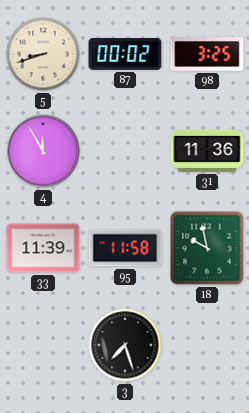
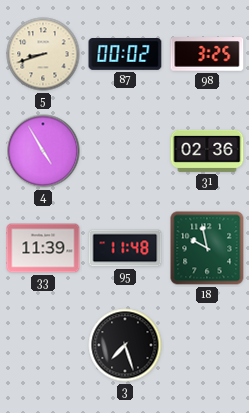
4: 11:55 -> 4:55
31: 11:36 -> 02:36
95: 11:58 -> 11:48
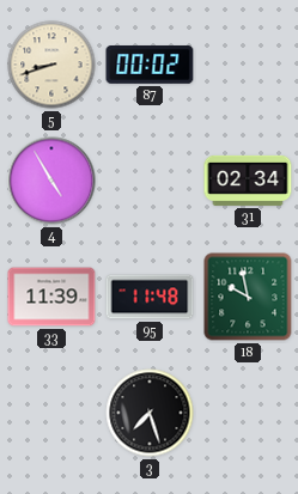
98: 3:25 -> none
31: 02:36 -> 02:34
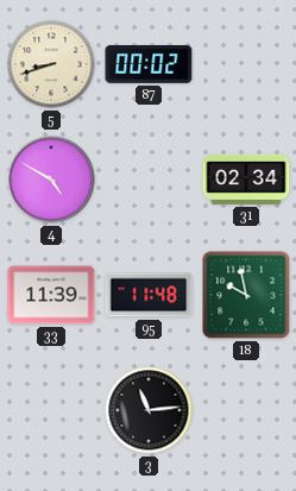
4: 4:55 -> 4:50
3: 7:27 -> 11:14
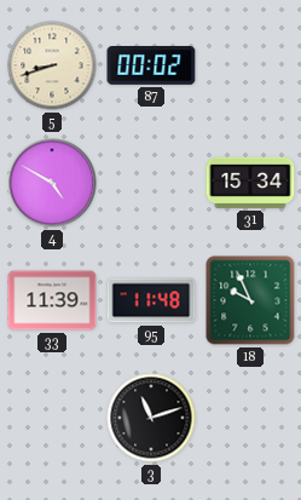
31: 02:34 -> 15:34
18: 9:58 -> 9:56
3: 11:14 -> 11:12
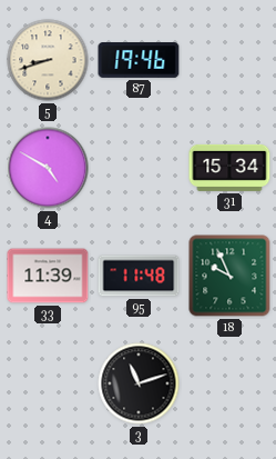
87: 00:02 -> 19:46
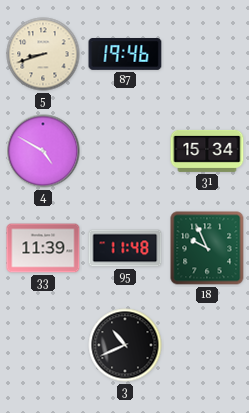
3: 11:12 -> 10:41
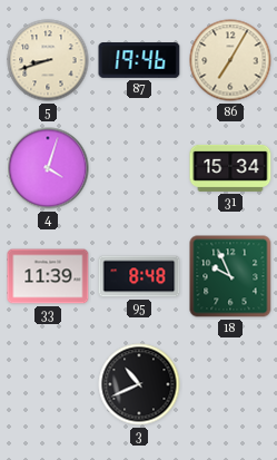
86: none -> 7:05
4: 4:50 -> 4:03
95: 11:48 -> 8:48
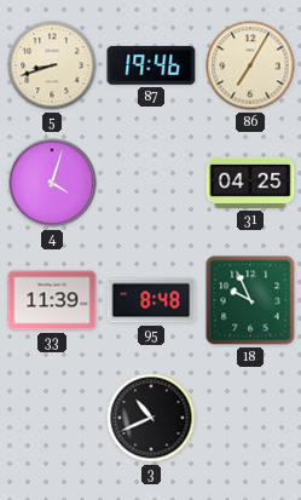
31: 15:34 -> 04:25
